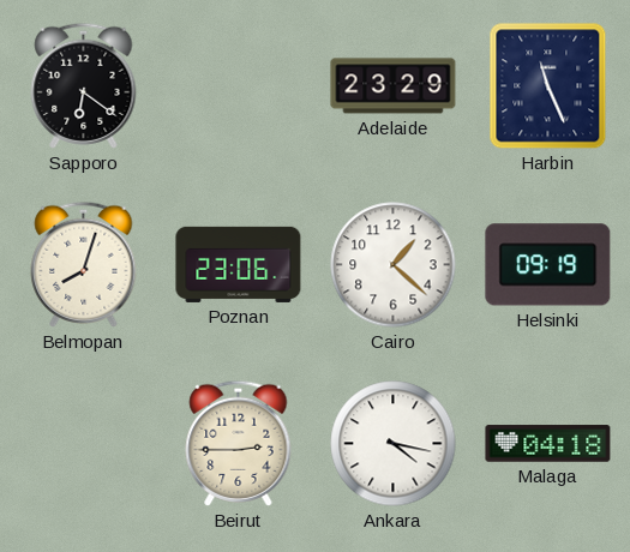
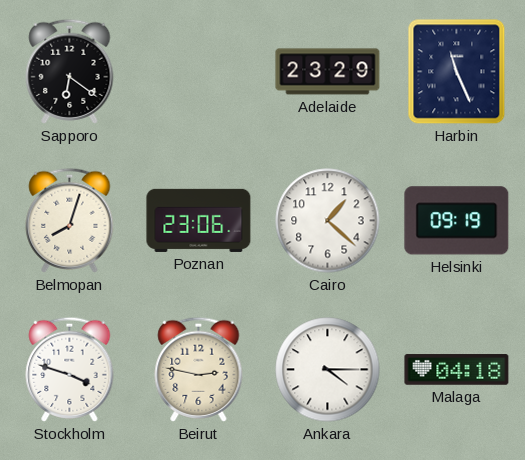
Stockholm: none -> 3:48
Beirut: 2:45 -> 2:47
Ankara: 4:17 -> 4:15
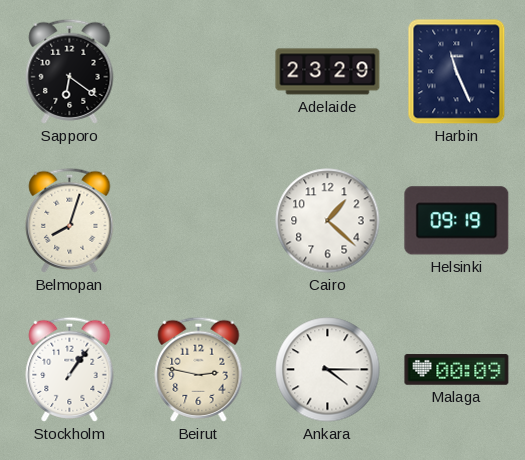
Poznan: 23:06 -> none
Stockholm: 3:48 -> 1:06
Malaga: 04:18 -> 00:09
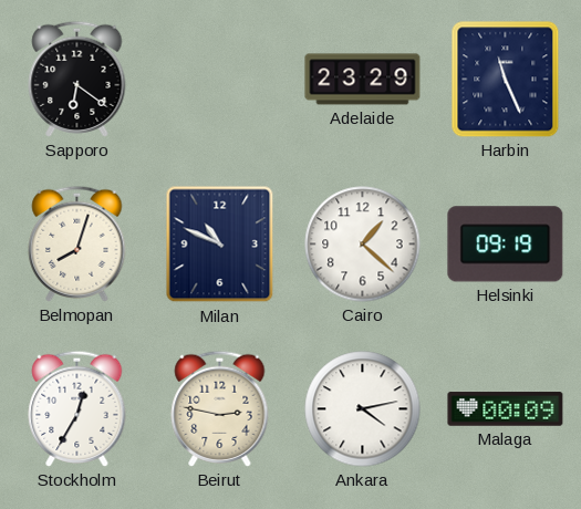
Milan: none -> 10:49
Stockholm: 1:06 -> 12:35
Ankara: 4:15 -> 4:13
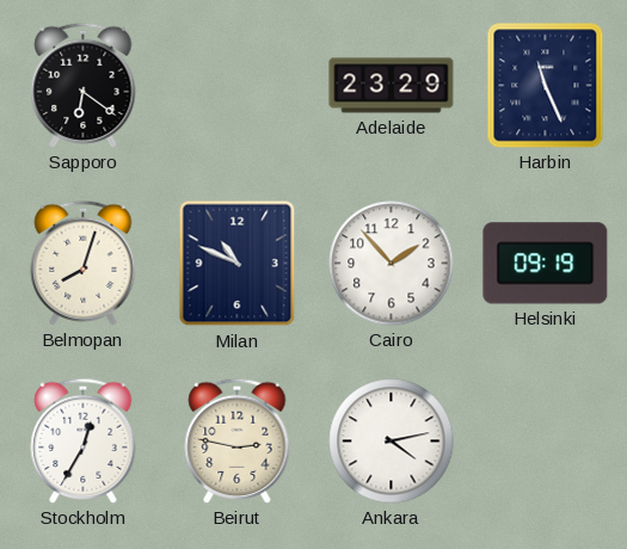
Cairo: 1:22 -> 1:53
Malaga: 00:09 -> none
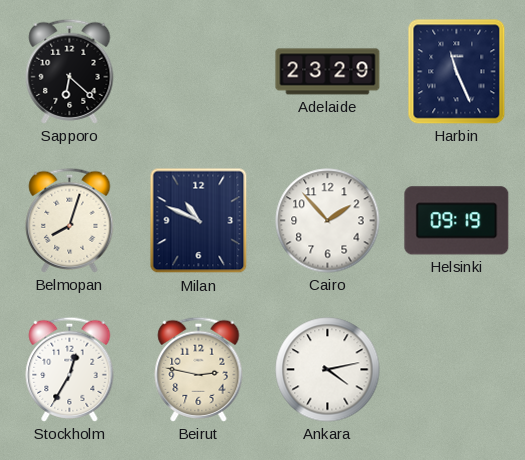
Sapporo: 6:21 -> 6:22
